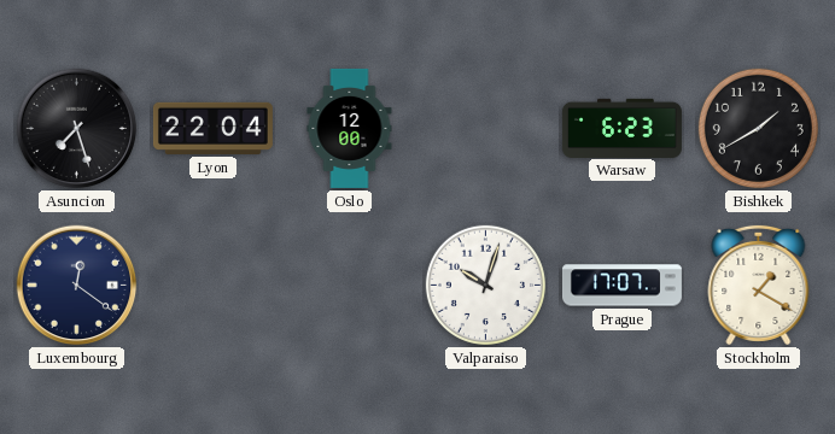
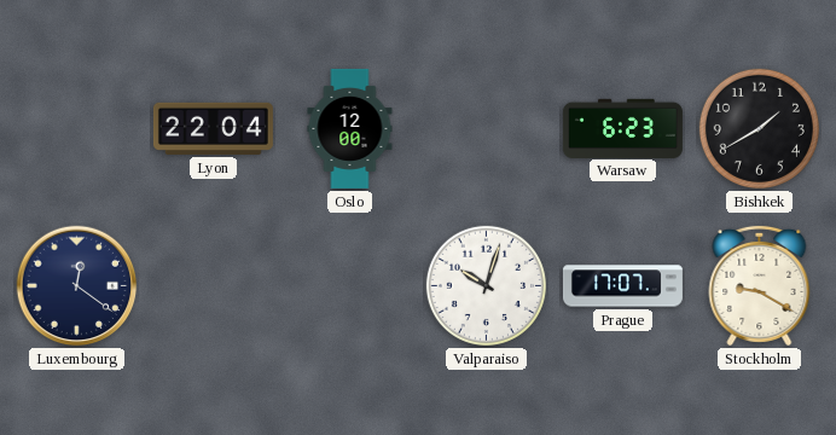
Asuncion: 7:27 -> none
Stockholm: 1:20 -> 9:20
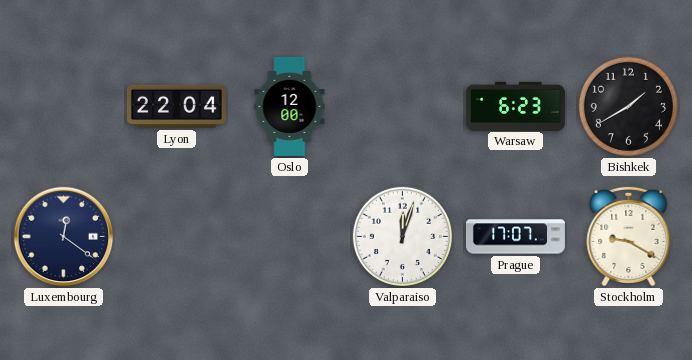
Valparaiso: 10:03 -> 12:03
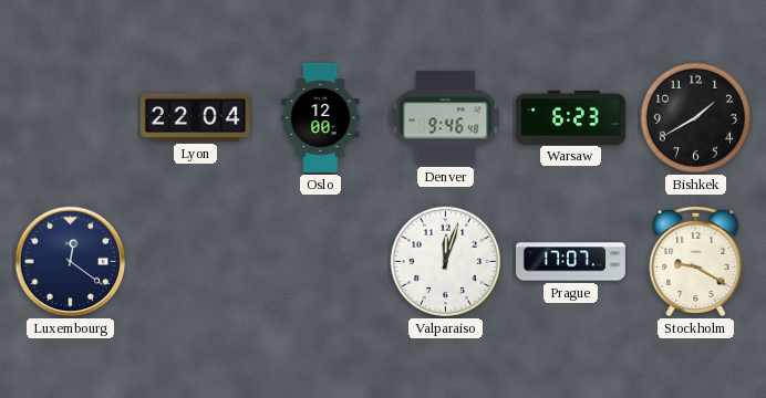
Denver: none -> 9:46
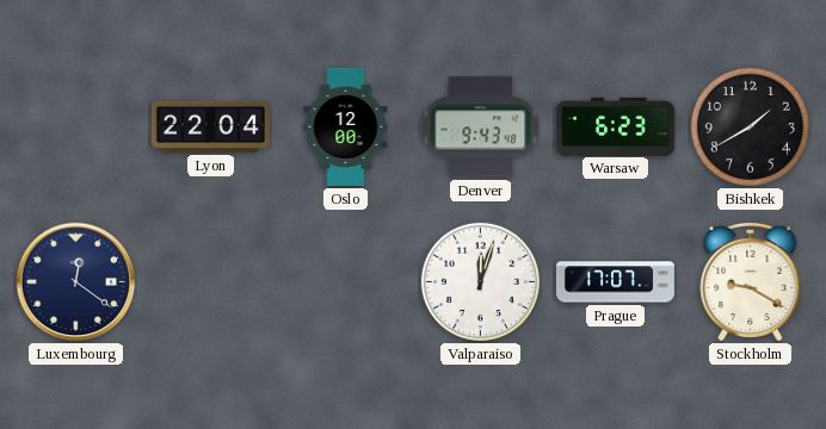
Denver: 9:46 -> 9:43
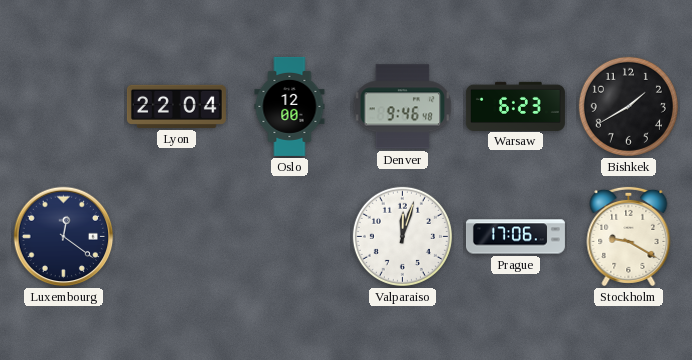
Denver: 9:43 -> 9:46
Prague: 17:07 -> 17:06
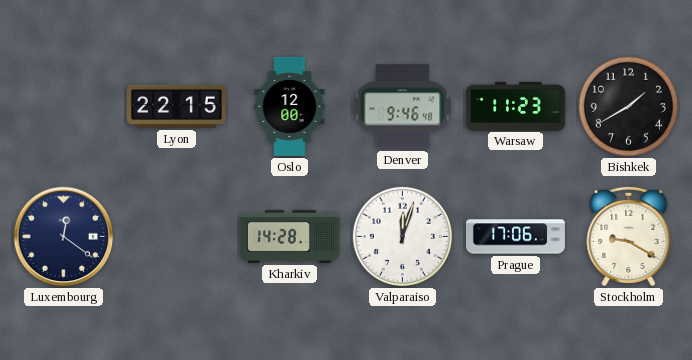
Lyon: 22:04 -> 22:15
Warsaw: 6:23 -> 11:23
Kharkiv: none -> 14:28
